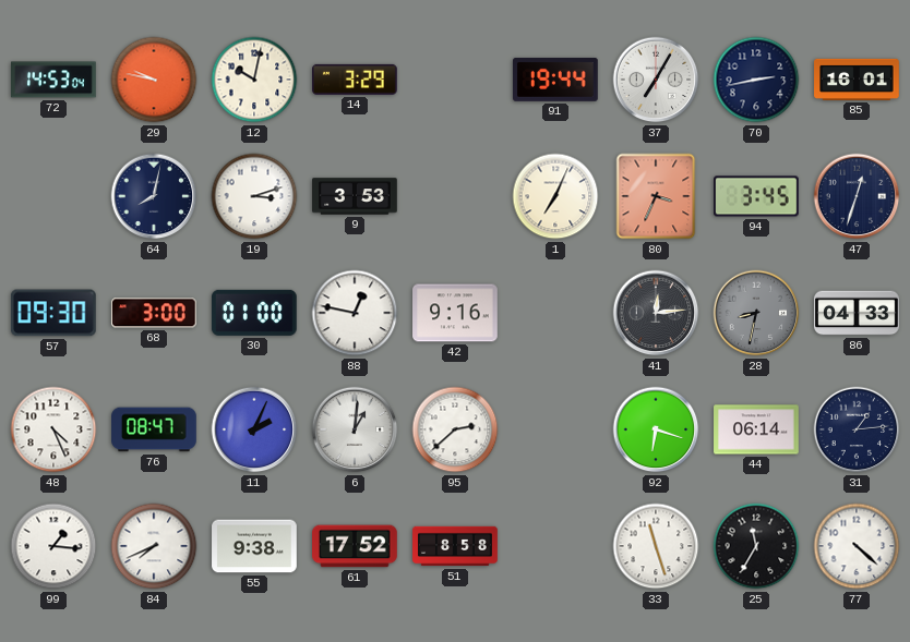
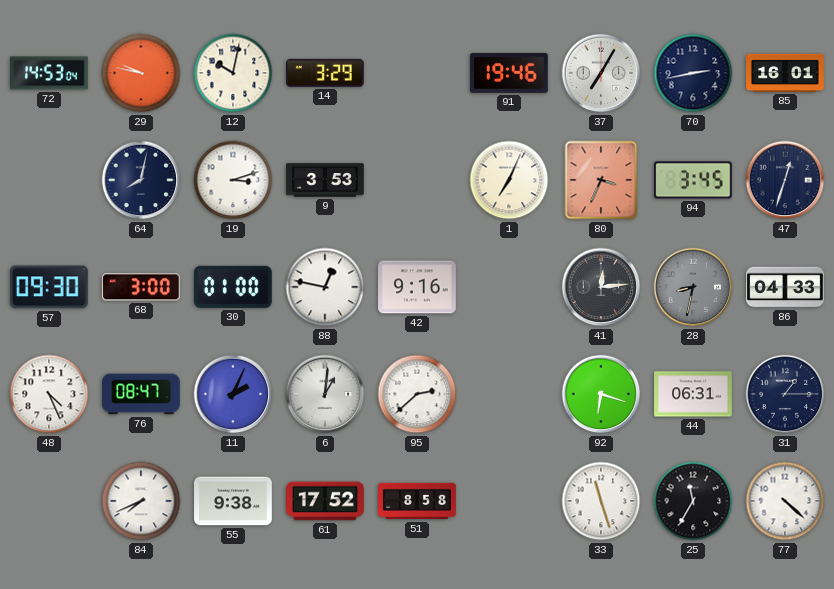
91: 19:44 -> 19:46
44: 06:14 -> 06:31
31: 1:14 -> 1:15
99: 1:16 -> none
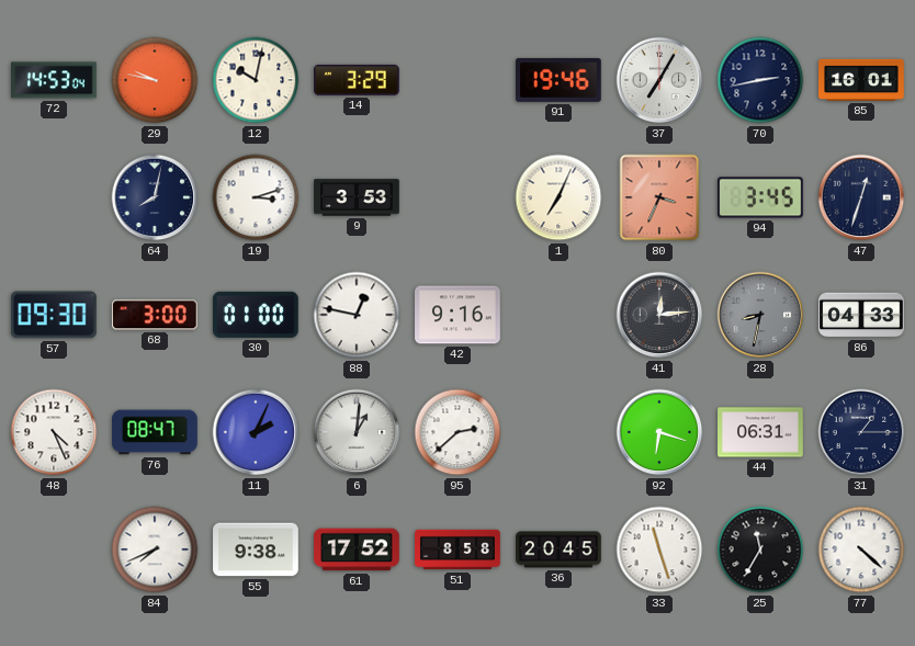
36: none -> 20:45
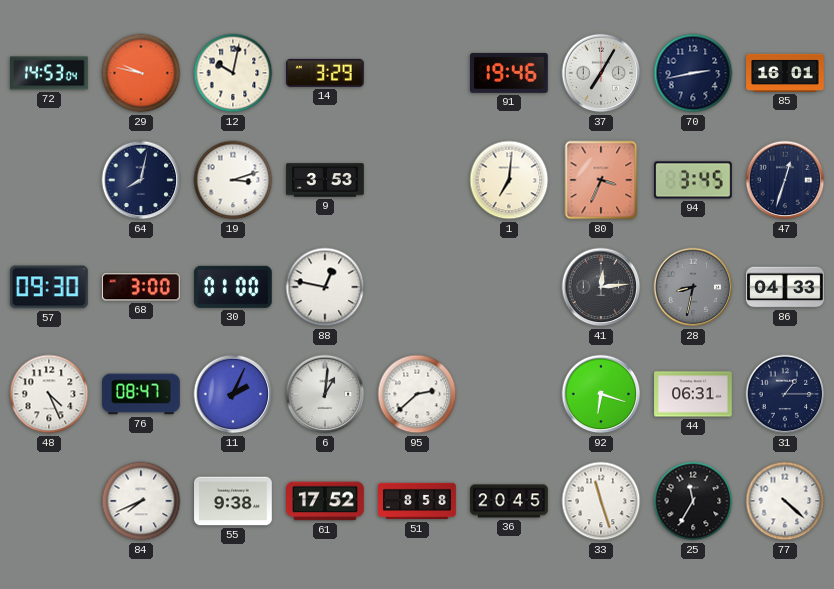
1: 7:04 -> 7:01
42: 9:16 -> none
